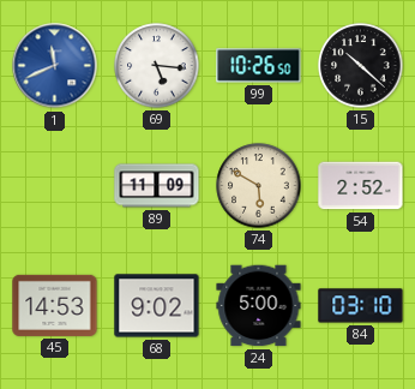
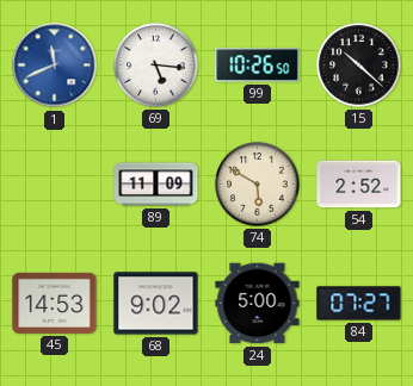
84: 03:10 -> 07:27
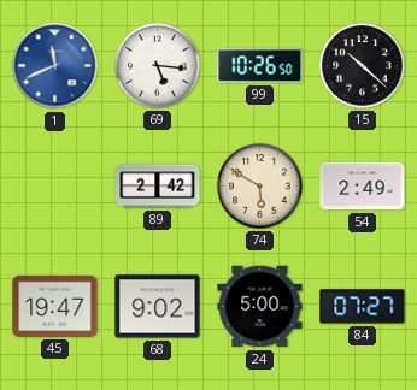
89: 11:09 -> 2:42
54: 2:52 -> 2:49
45: 14:53 -> 19:47
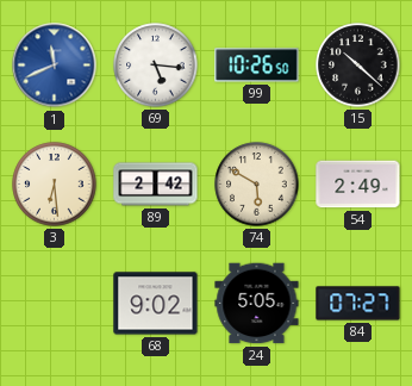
3: none -> 6:29
45: 19:47 -> none
24: 5:00 -> 5:05
